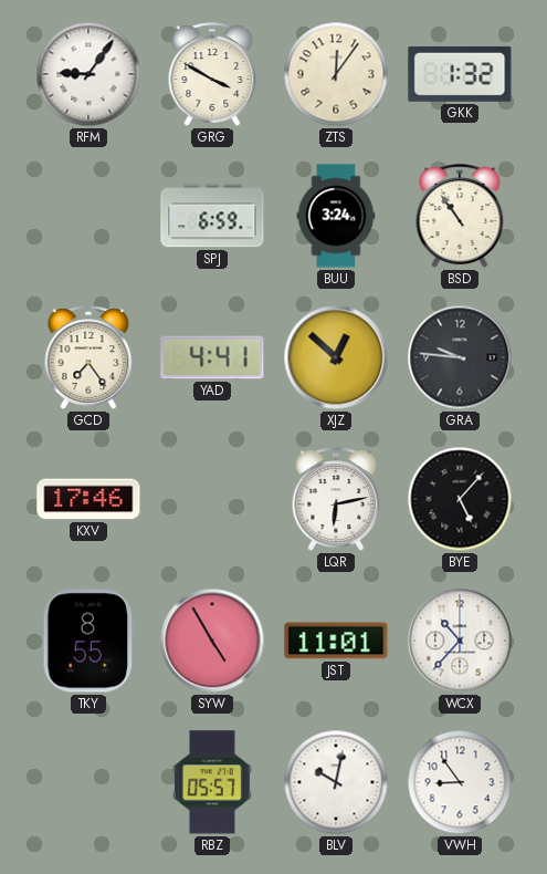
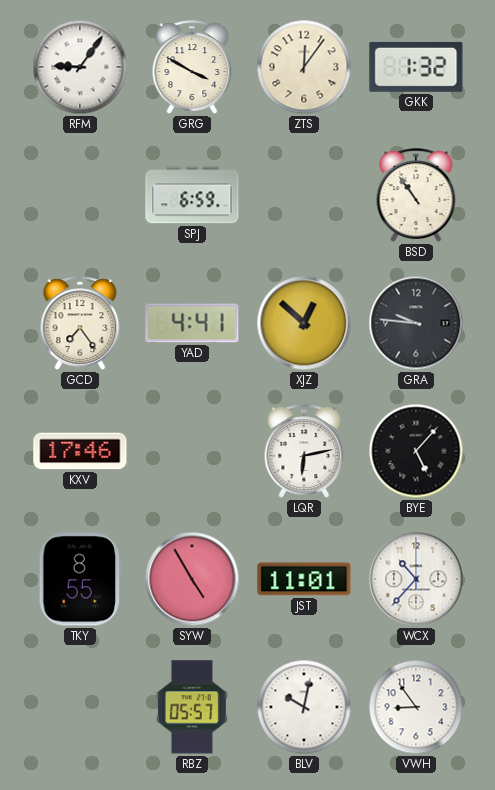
BUU: 3:24 -> none
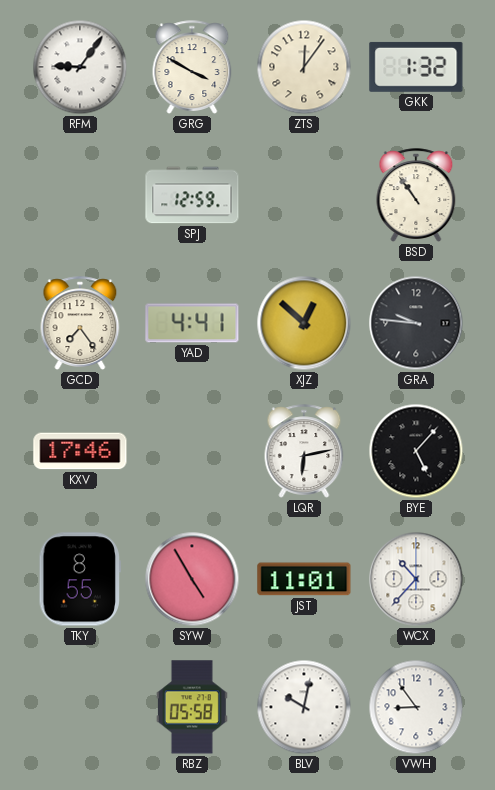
SPJ: 6:59 -> 12:59
RBZ: 05:57 -> 05:58
